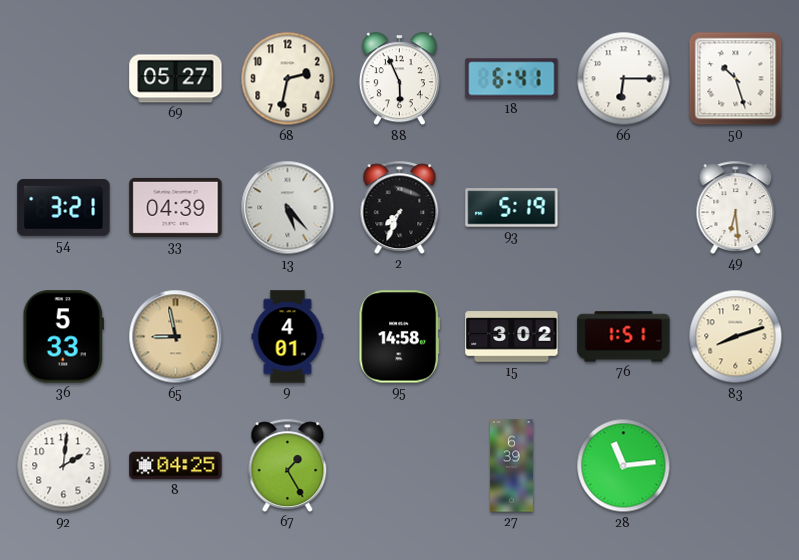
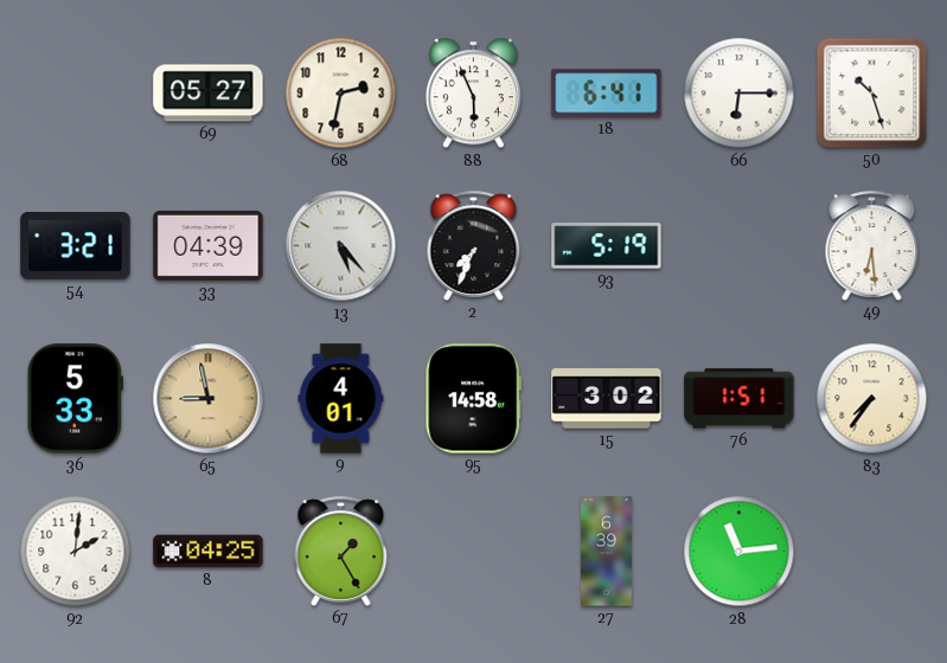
83: 8:12 -> 7:36
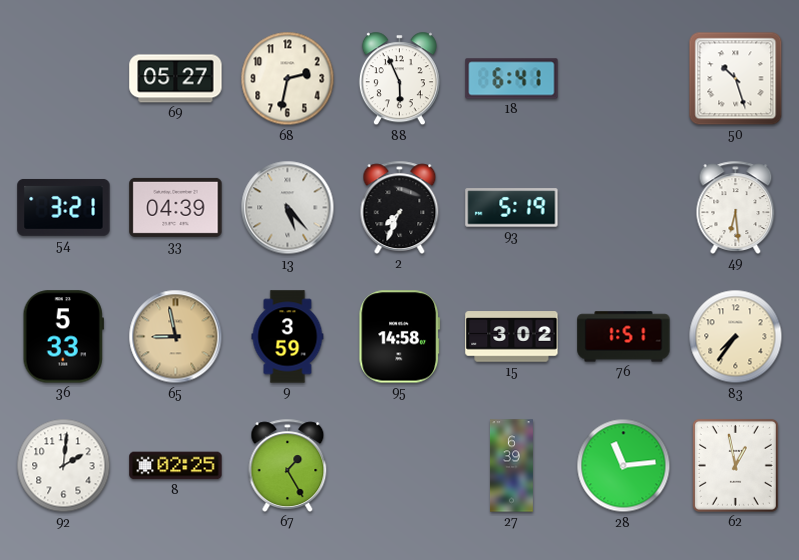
66: 6:15 -> none
9: 4:01 -> 3:59
8: 04:25 -> 02:25
62: none -> 12:58
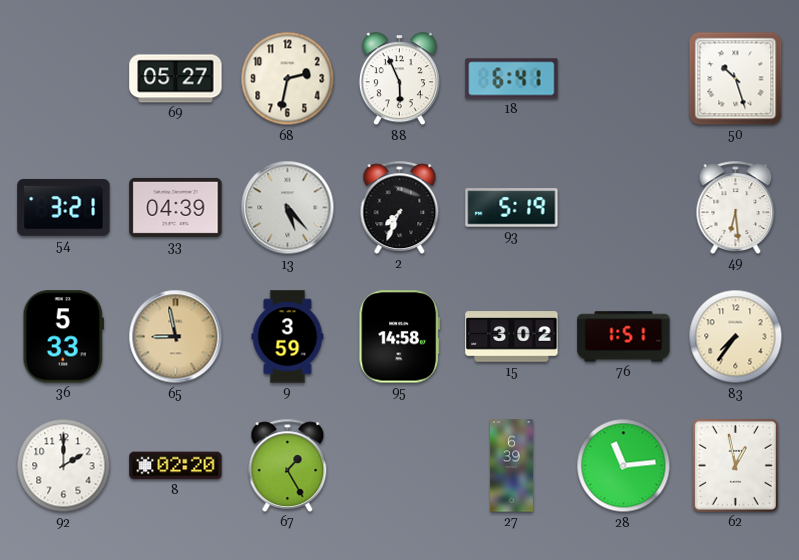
92: 2:01 -> 2:00
8: 02:25 -> 02:20
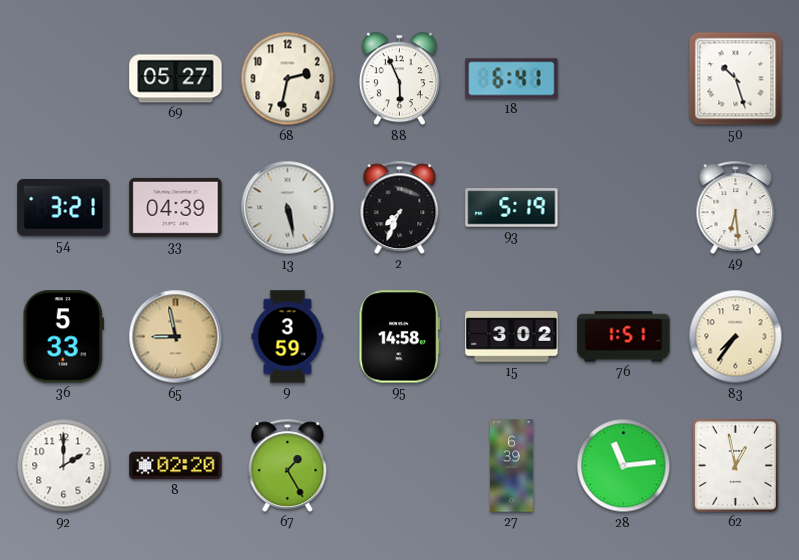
13: 5:23 -> 5:28
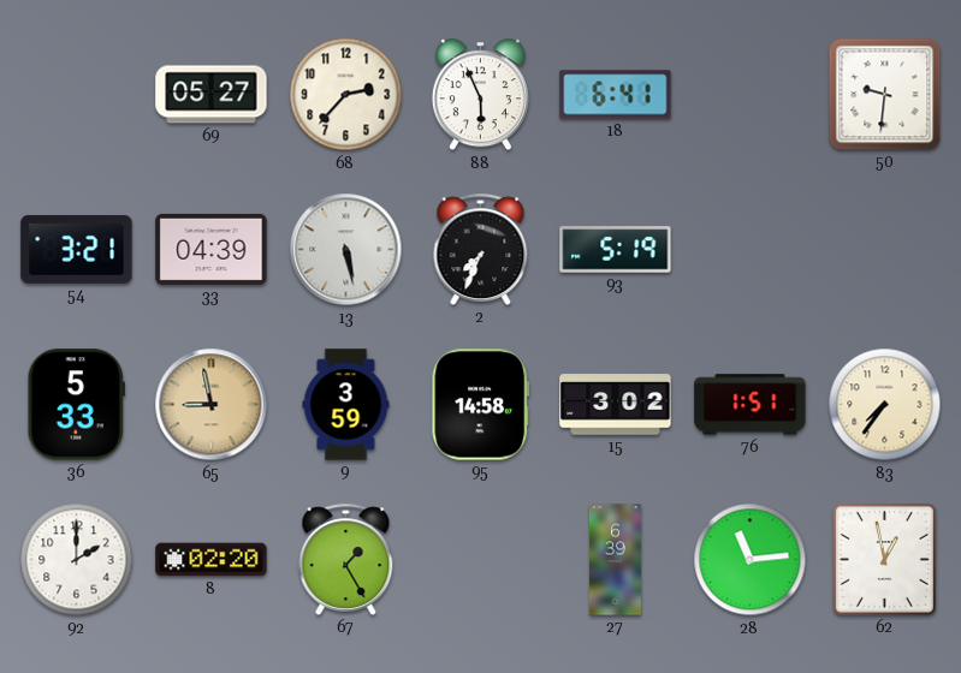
68: 2:32 -> 2:37
50: 10:27 -> 9:31
49: 6:29 -> none
